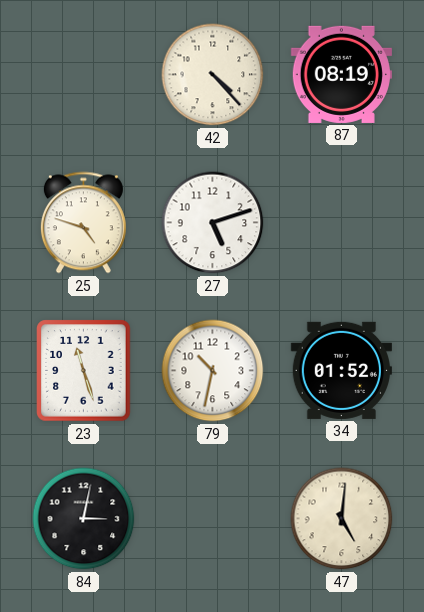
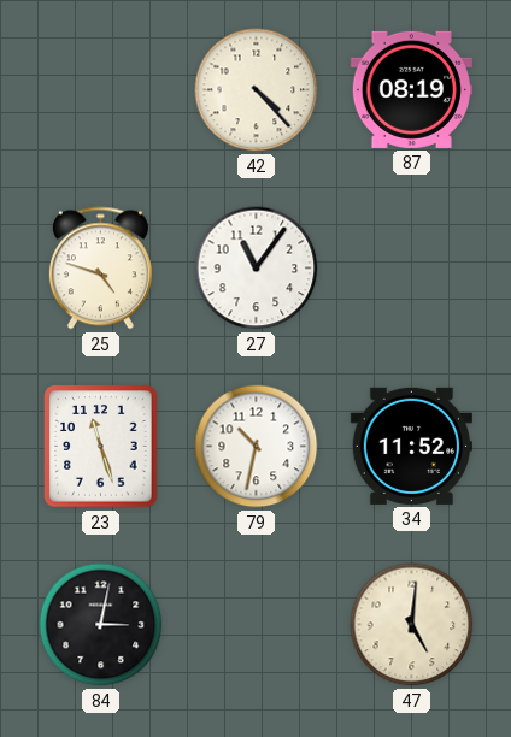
27: 5:12 -> 11:06
34: 01:52 -> 11:52
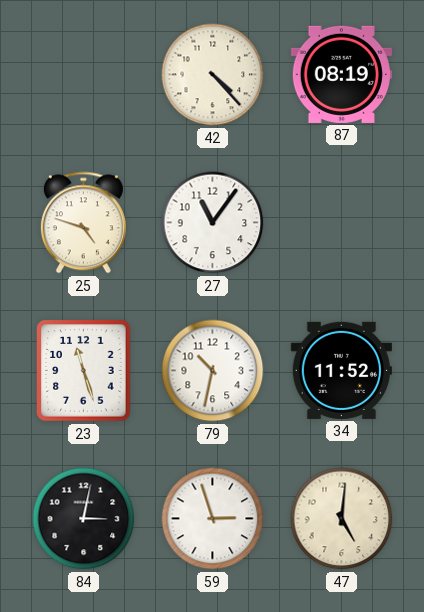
59: none -> 2:57
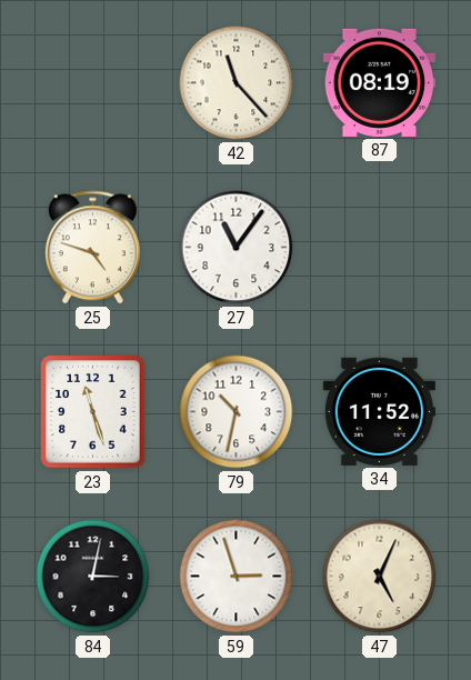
42: 4:23 -> 11:23
47: 5:01 -> 5:04
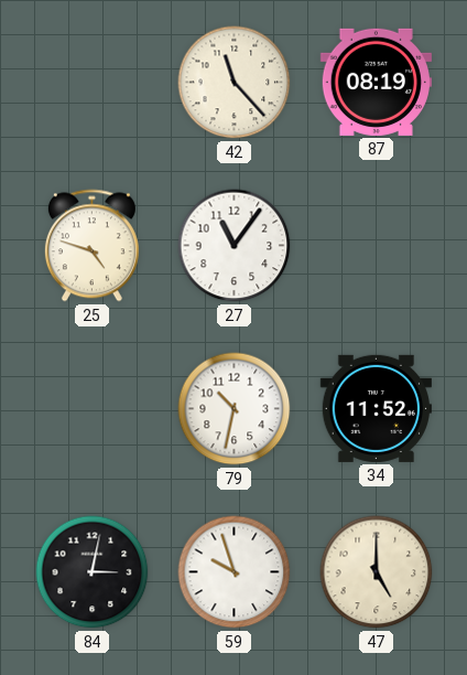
23: 11:27 -> none
59: 2:57 -> 9:57
47: 5:04 -> 5:00
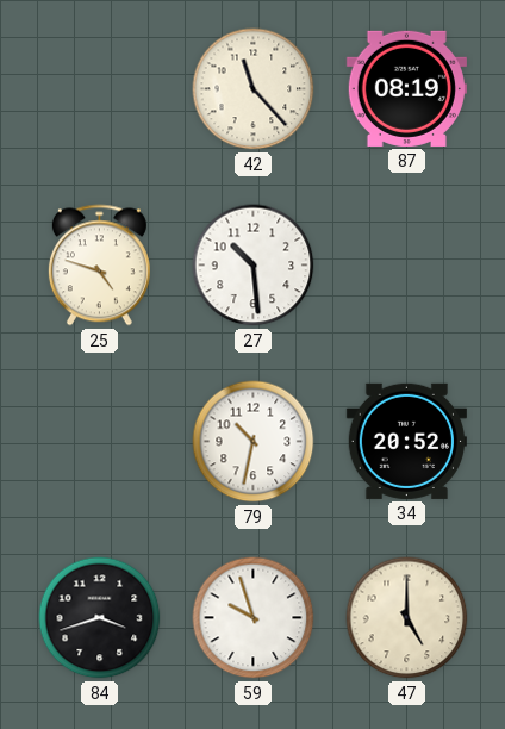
27: 11:06 -> 10:29
34: 11:52 -> 20:52
84: 3:02 -> 3:42
